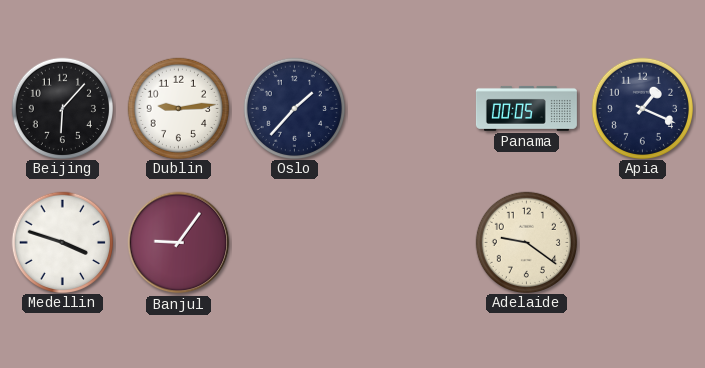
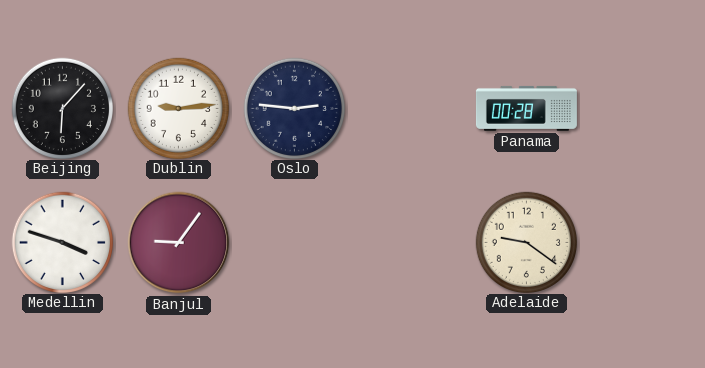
Oslo: 1:37 -> 2:46
Panama: 00:05 -> 00:28
Apia: 1:19 -> none
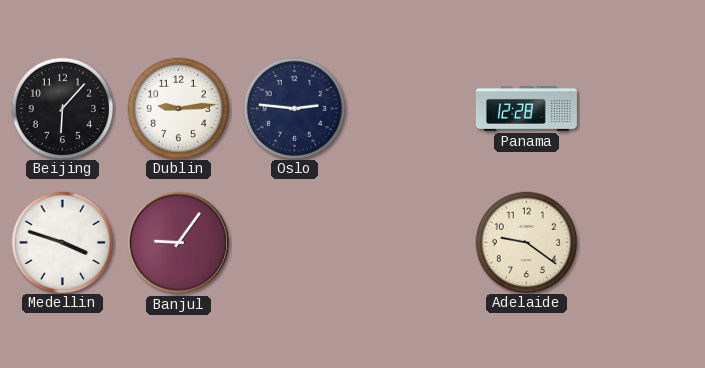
Panama: 00:28 -> 12:28
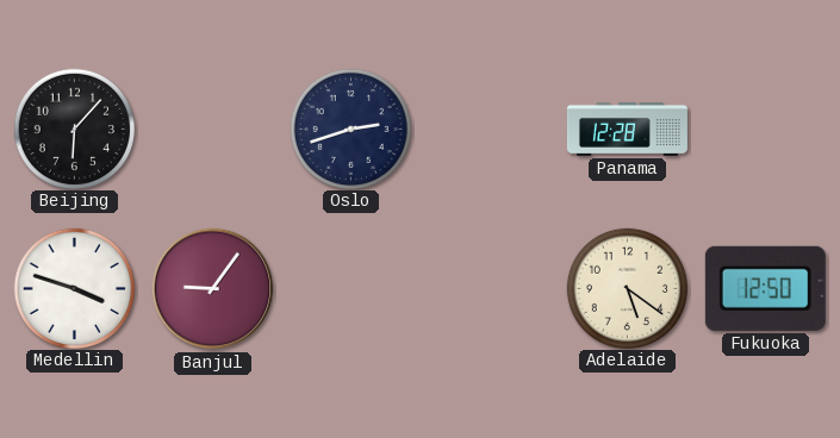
Dublin: 9:14 -> none
Oslo: 2:46 -> 2:42
Adelaide: 9:21 -> 5:21
Fukuoka: none -> 12:50
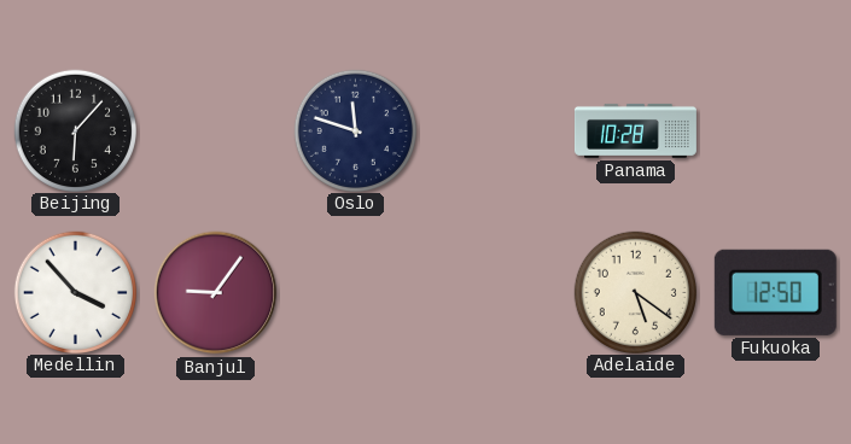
Oslo: 2:42 -> 11:48
Panama: 12:28 -> 10:28
Medellin: 3:48 -> 3:53
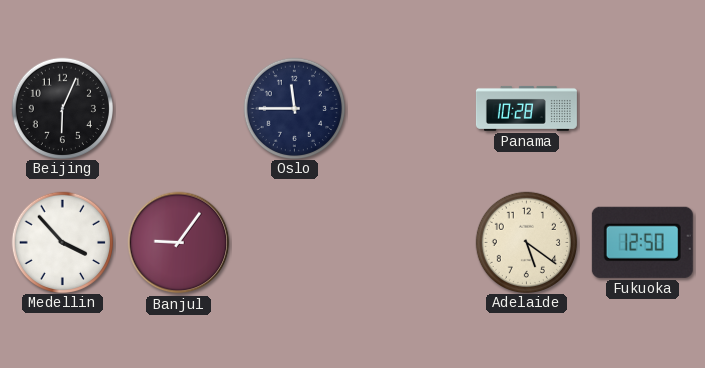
Beijing: 6:07 -> 6:04
Oslo: 11:48 -> 11:45
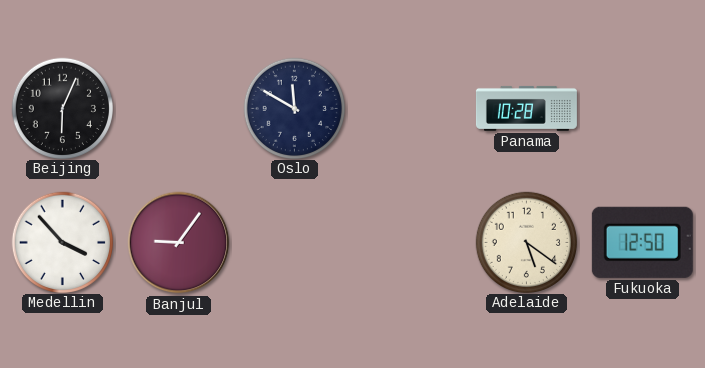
Oslo: 11:45 -> 11:50
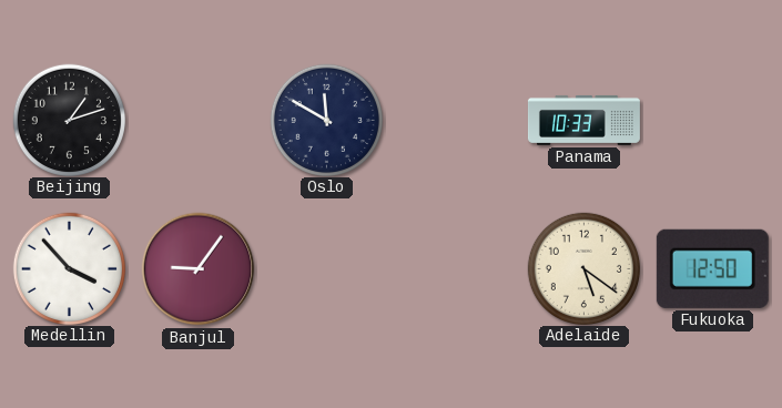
Beijing: 6:04 -> 1:12
Panama: 10:28 -> 10:33
